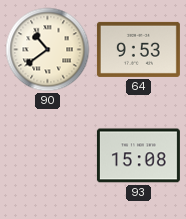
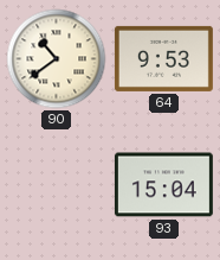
93: 15:08 -> 15:04
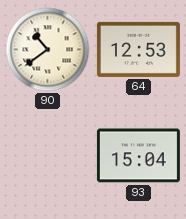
64: 9:53 -> 12:53
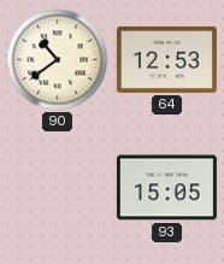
93: 15:04 -> 15:05
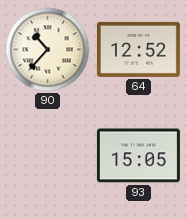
90: 10:39 -> 10:37
64: 12:53 -> 12:52
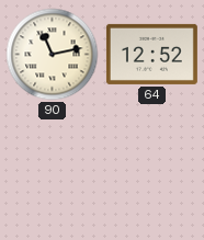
90: 10:37 -> 11:13
93: 15:05 -> none
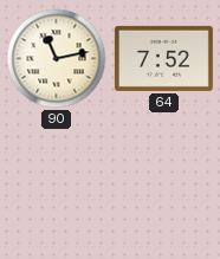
64: 12:52 -> 7:52
